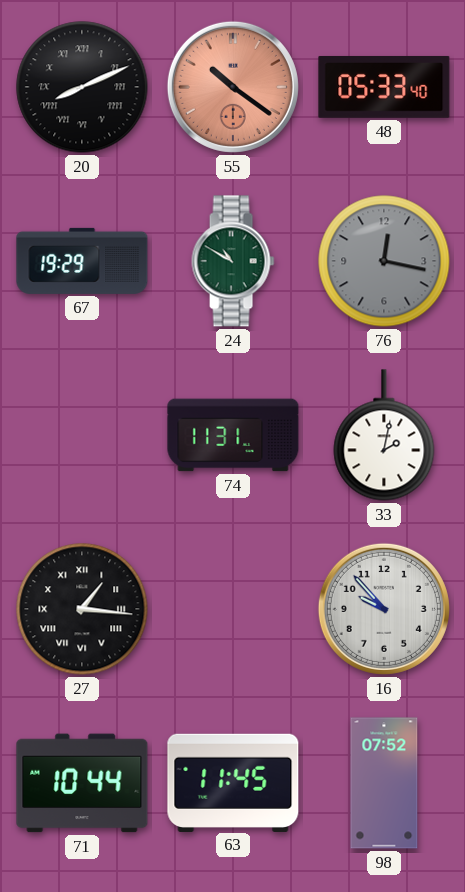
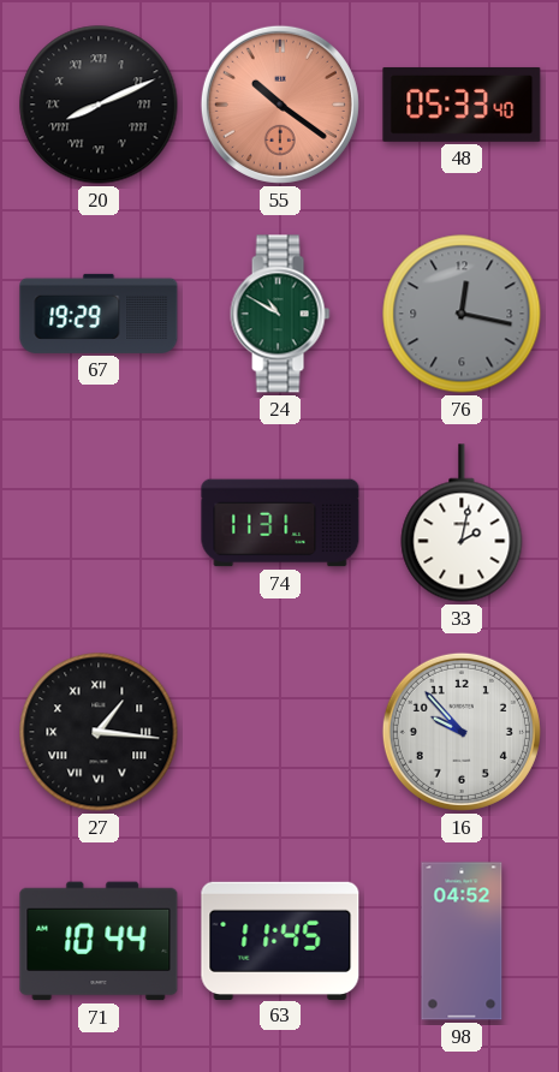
98: 07:52 -> 04:52
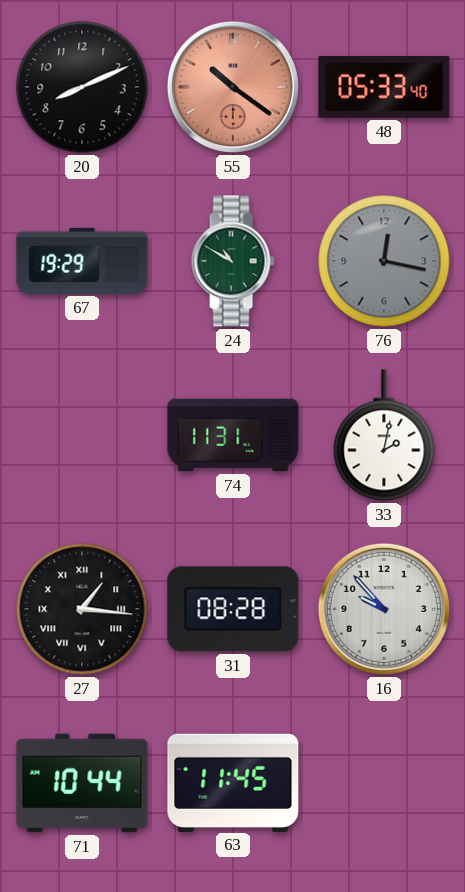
20 numerals: Roman -> Arabic
31: none -> 08:28
98: 04:52 -> none
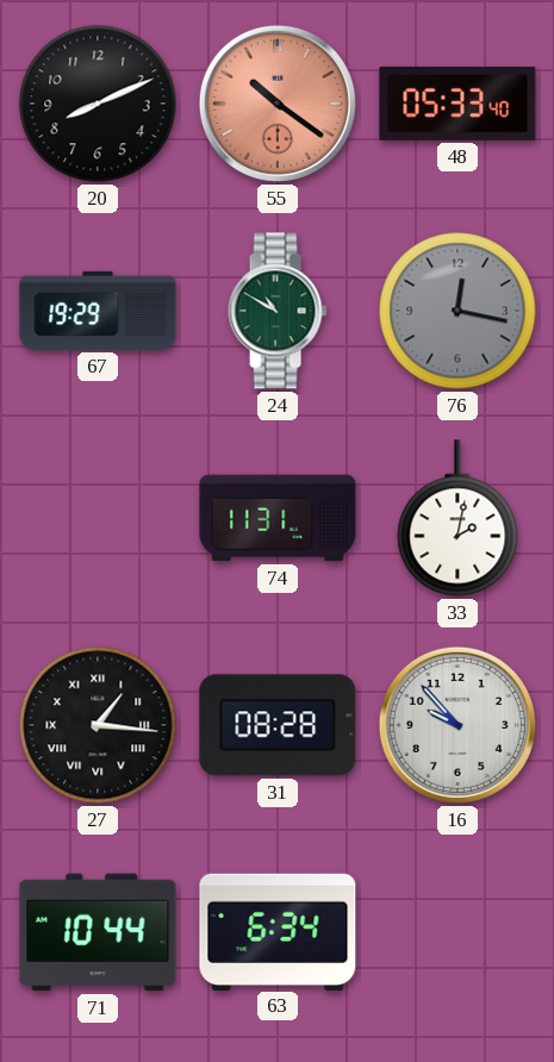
63: 11:45 -> 6:34
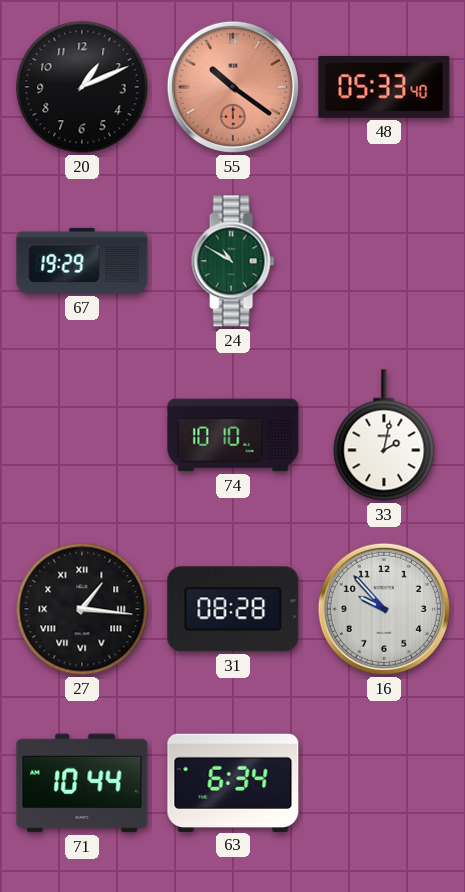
20: 8:11 -> 1:11
76: 12:17 -> none
74: 11:31 -> 10:10
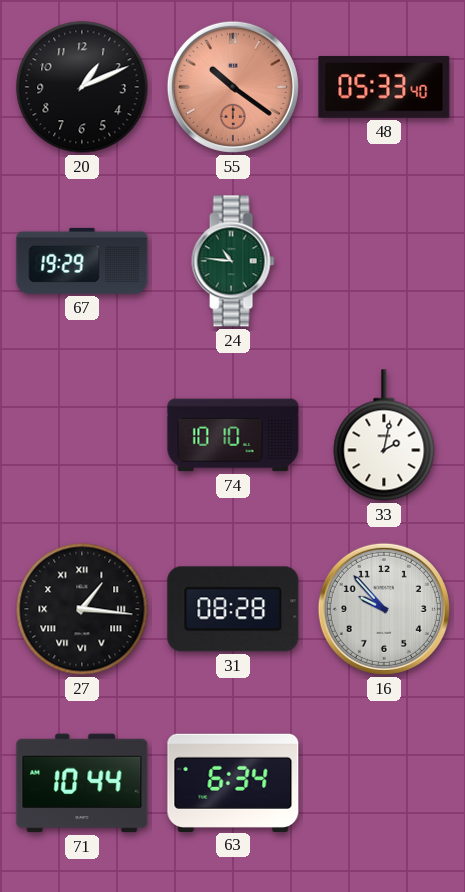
24: 10:50 -> 10:46
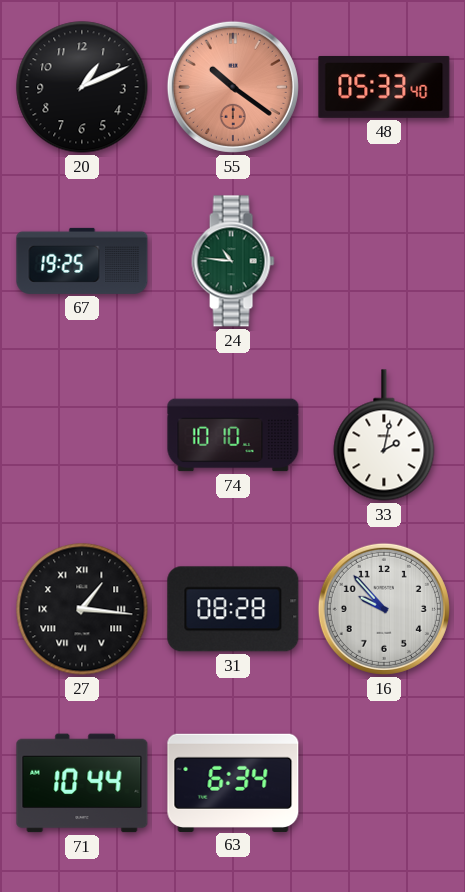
67: 19:29 -> 19:25
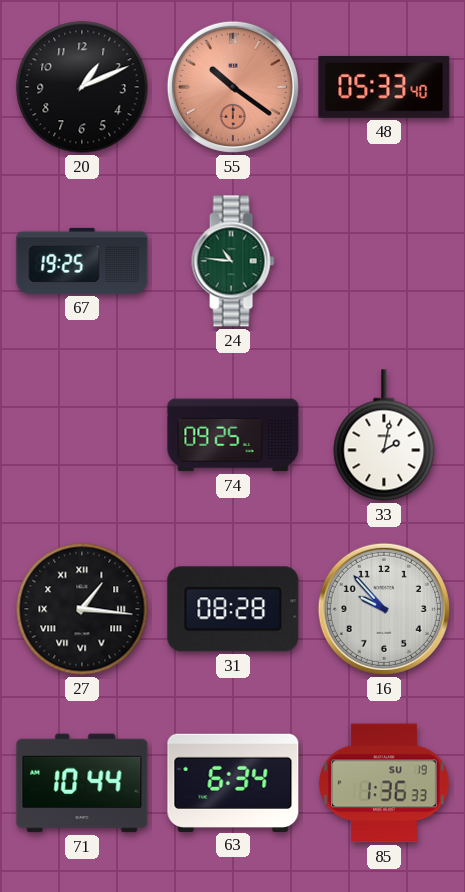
74: 10:10 -> 09:25
85: none -> 1:36
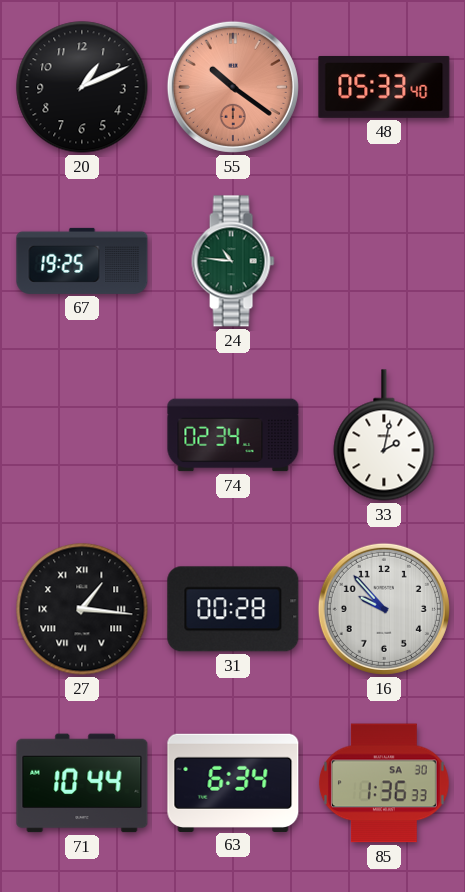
74: 09:25 -> 02:34
31: 08:28 -> 00:28
85 date: SU 19 -> SA 30
